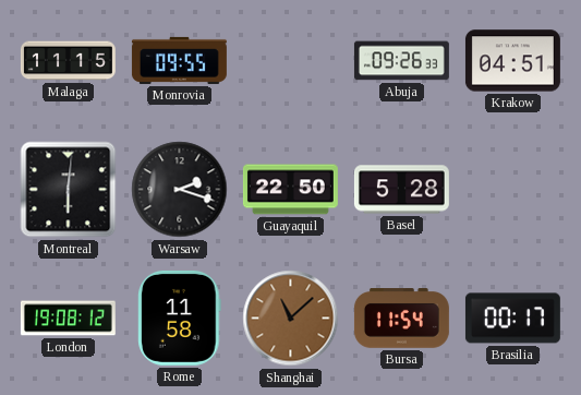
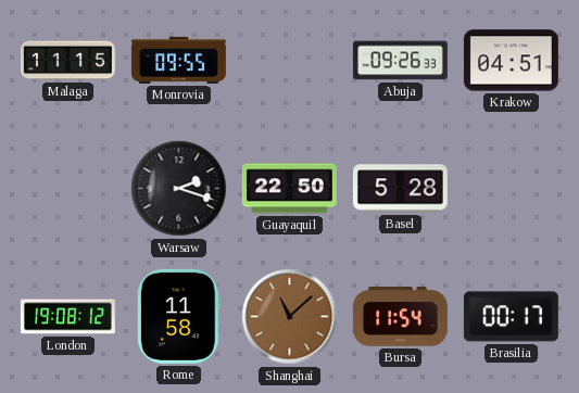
Montreal: 6:01 -> none
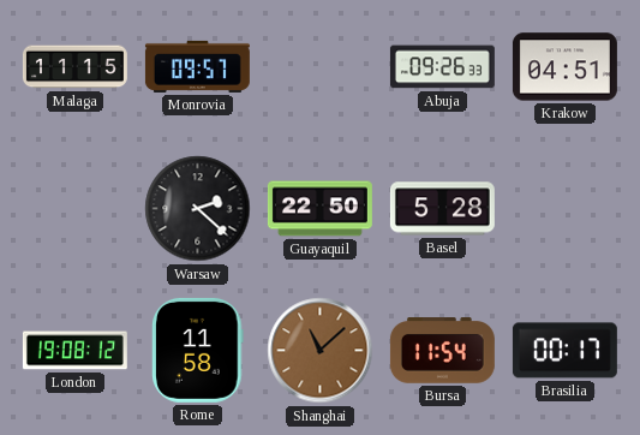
Monrovia: 09:55 -> 09:57
Warsaw: 2:18 -> 2:22
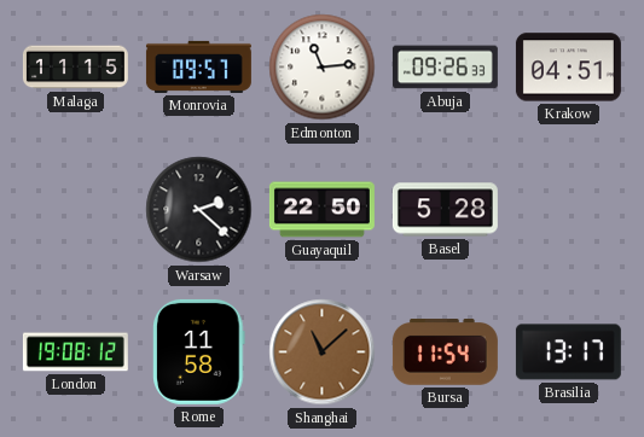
Edmonton: none -> 11:14
Brasilia: 00:17 -> 13:17
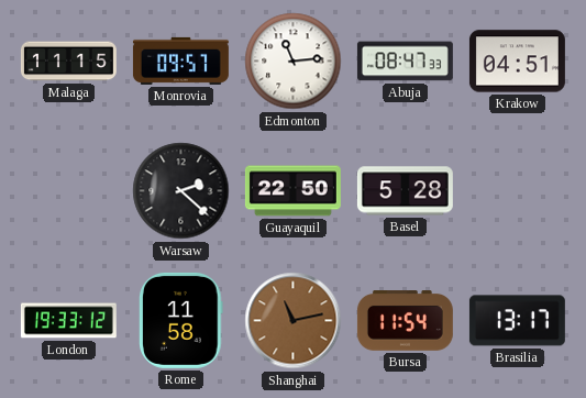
Abuja: 09:26 -> 08:47
London: 19:08 -> 19:33
Shanghai: 11:08 -> 11:13
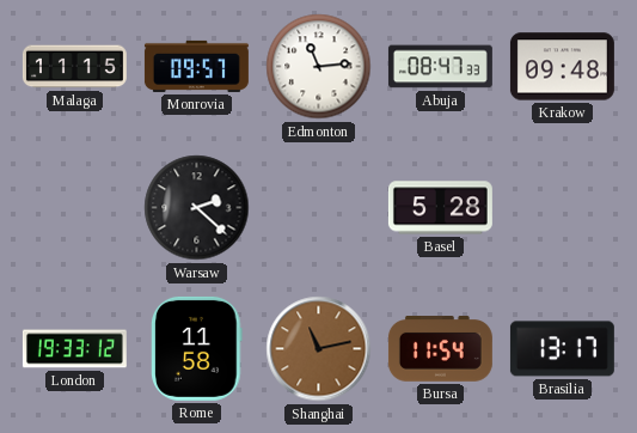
Krakow: 04:51 -> 09:48
Guayaquil: 22:50 -> none
